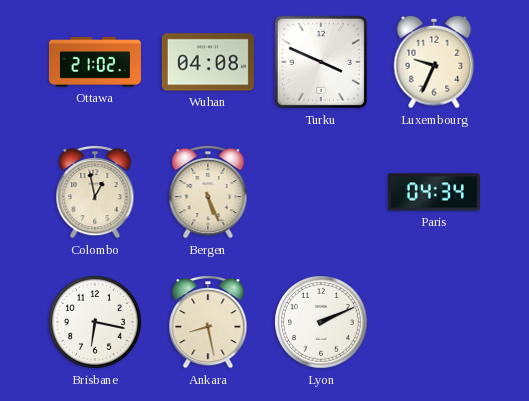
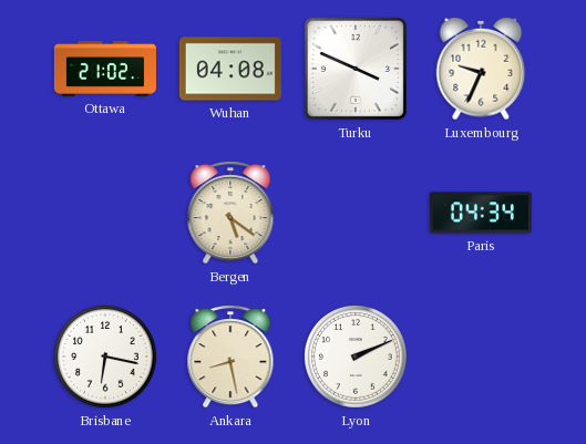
Colombo: 12:58 -> none
Bergen: 5:26 -> 5:21
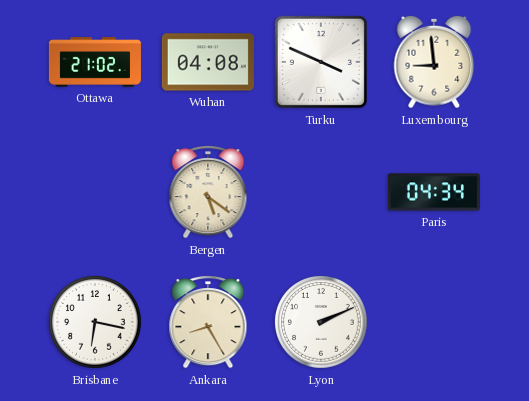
Luxembourg: 9:34 -> 8:59
Ankara: 8:28 -> 8:25
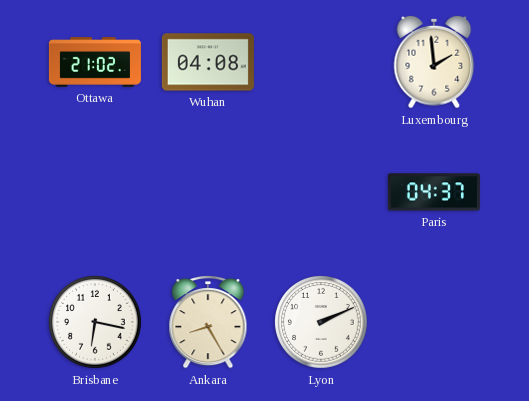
Turku: 3:49 -> none
Luxembourg: 8:59 -> 1:59
Bergen: 5:21 -> none
Paris: 04:34 -> 04:37
